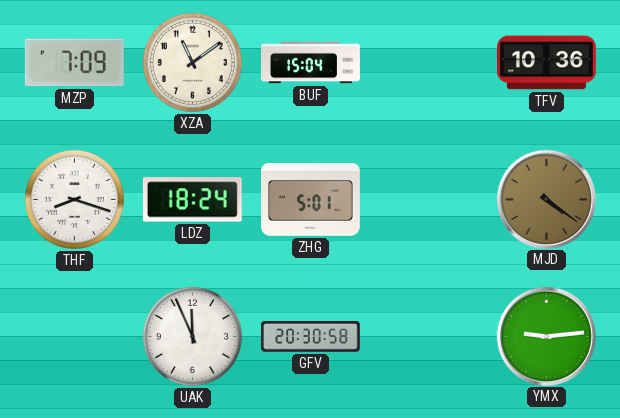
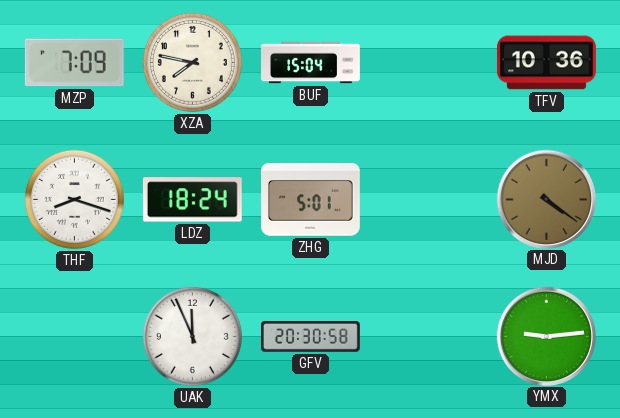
XZA: 11:09 -> 7:47
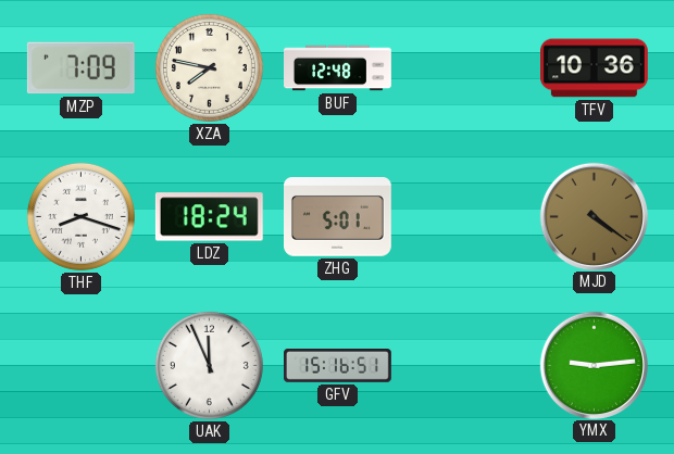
BUF: 15:04 -> 12:48
GFV: 20:30 -> 15:16
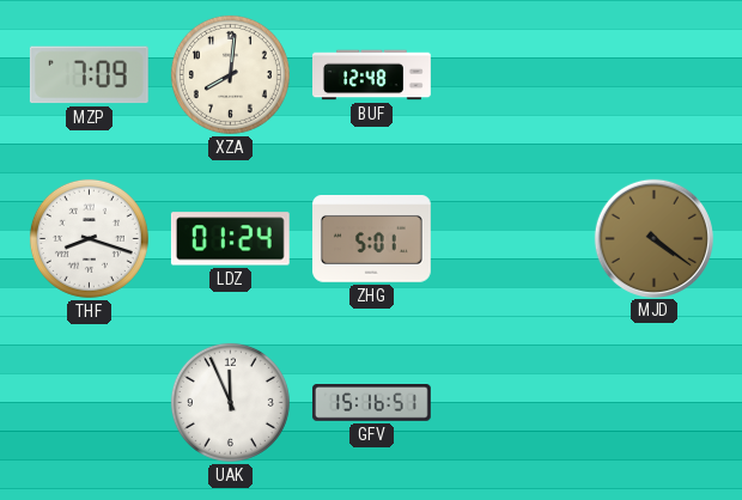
XZA: 7:47 -> 8:01
TFV: 10:36 -> none
LDZ: 18:24 -> 01:24
YMX: 9:14 -> none
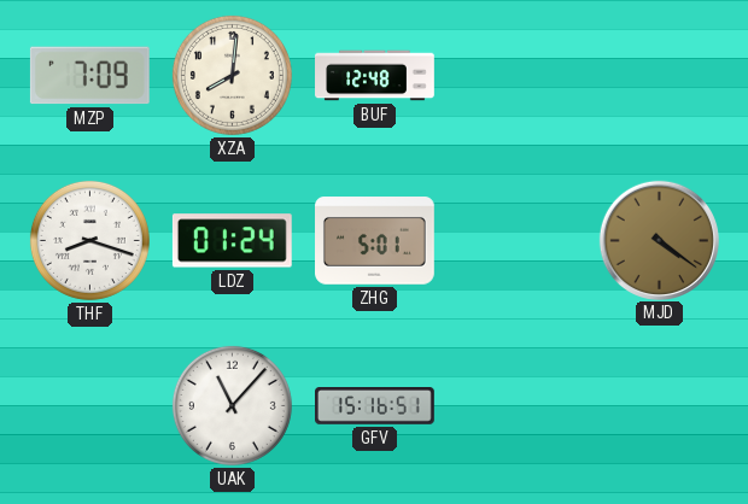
UAK: 11:56 -> 11:07
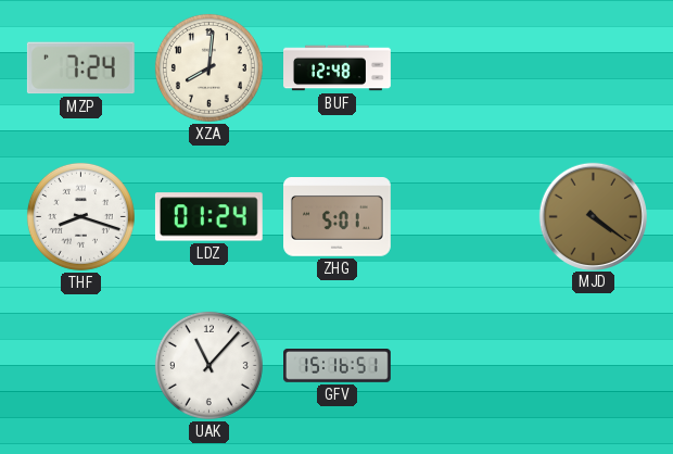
MZP: 7:09 -> 7:24
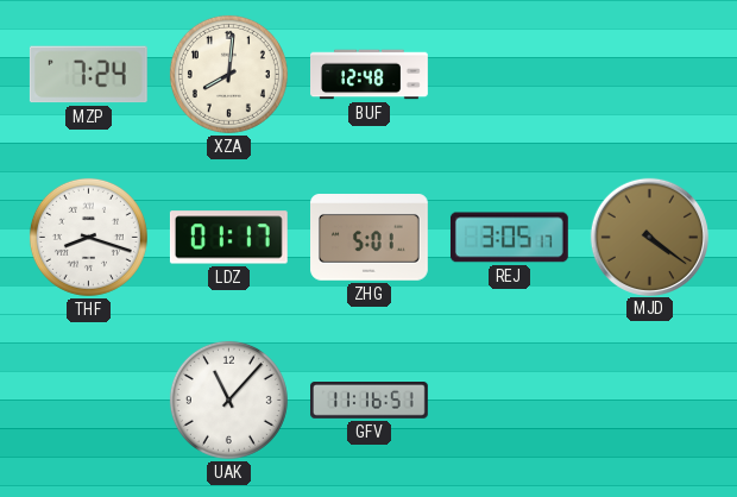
LDZ: 01:24 -> 01:17
REJ: none -> 3:05
GFV: 15:16 -> 11:16
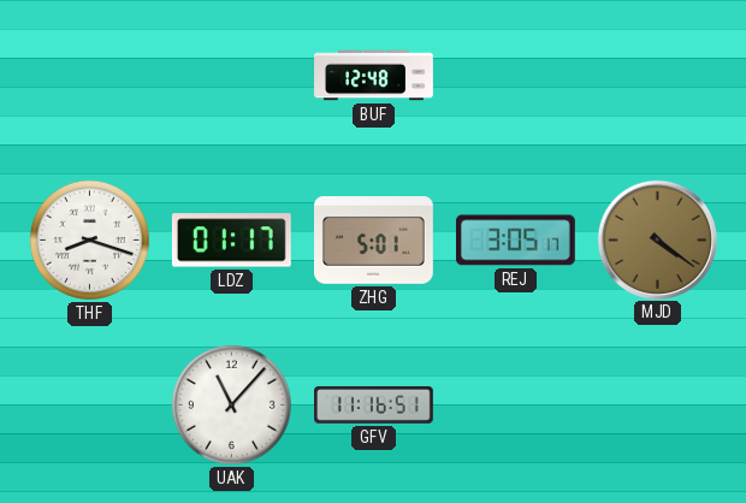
MZP: 7:24 -> none
XZA: 8:01 -> none
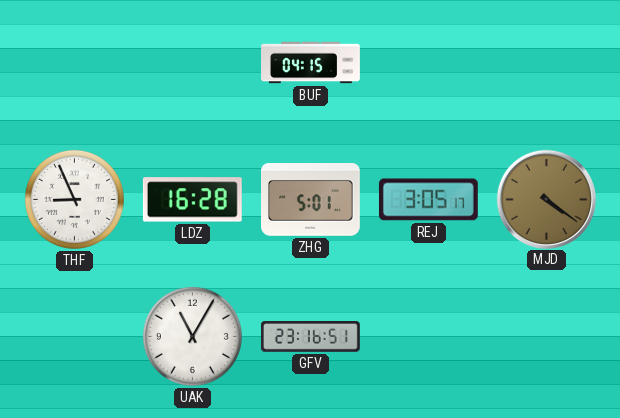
BUF: 12:48 -> 04:15
THF: 8:18 -> 8:56
LDZ: 01:17 -> 16:28
UAK: 11:07 -> 11:05
GFV: 11:16 -> 23:16
